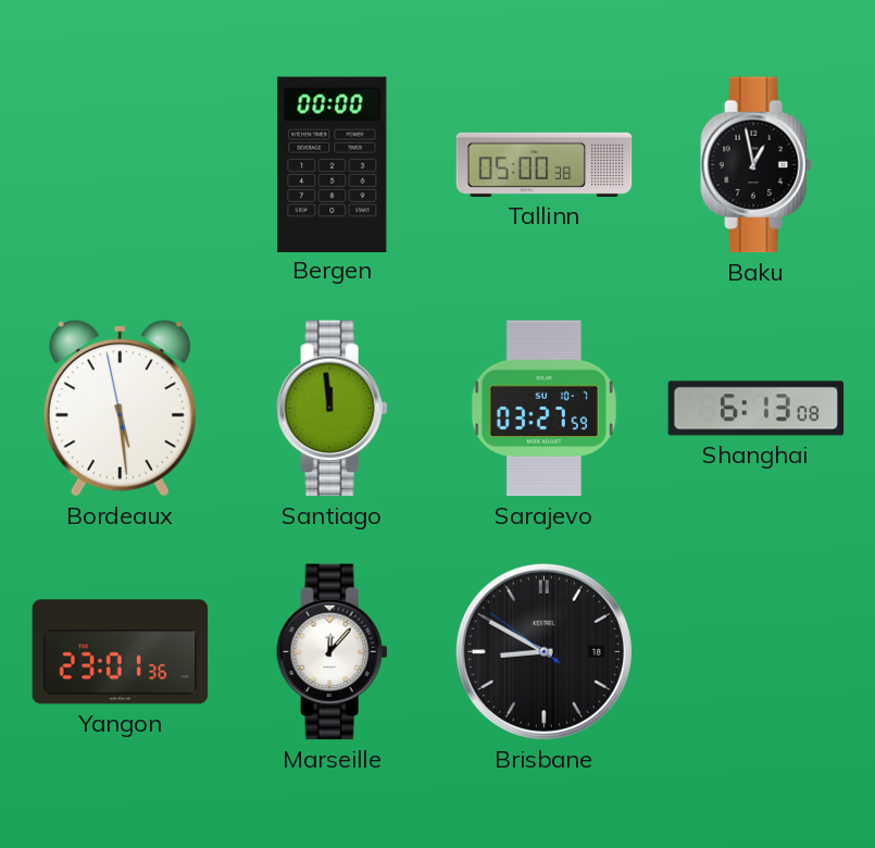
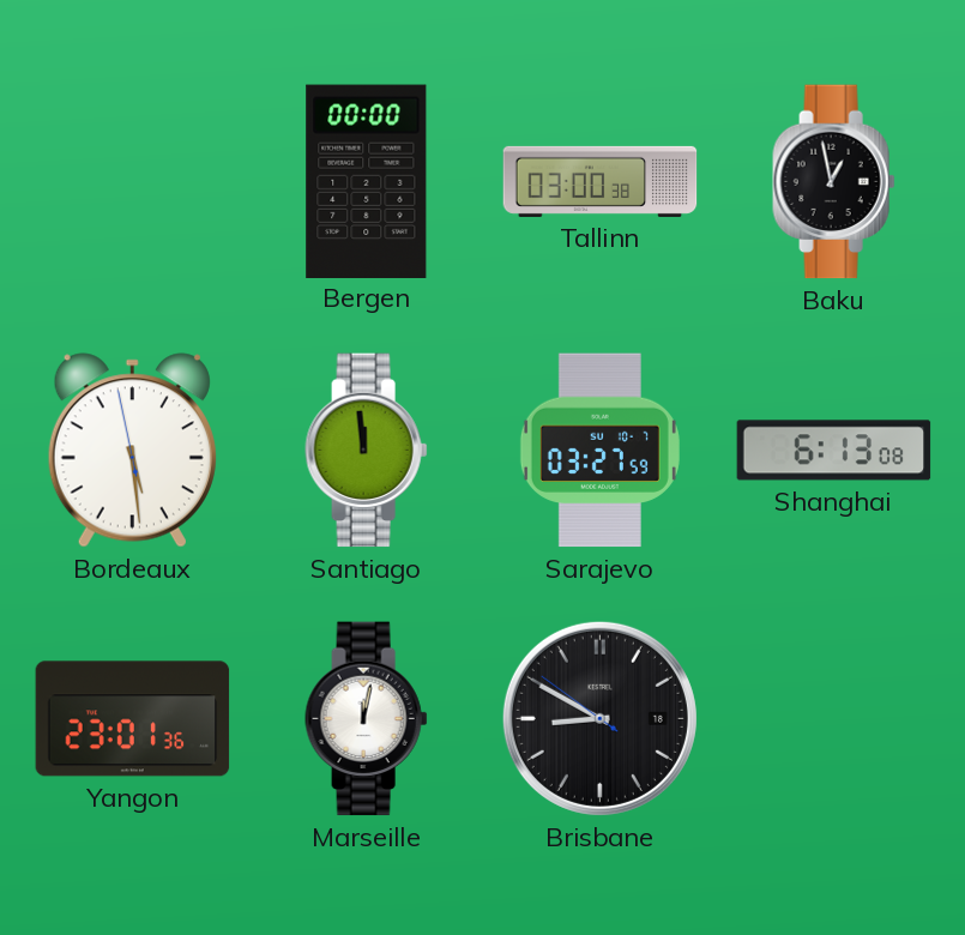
Tallinn: 05:00 -> 03:00
Marseille: 12:07 -> 12:02
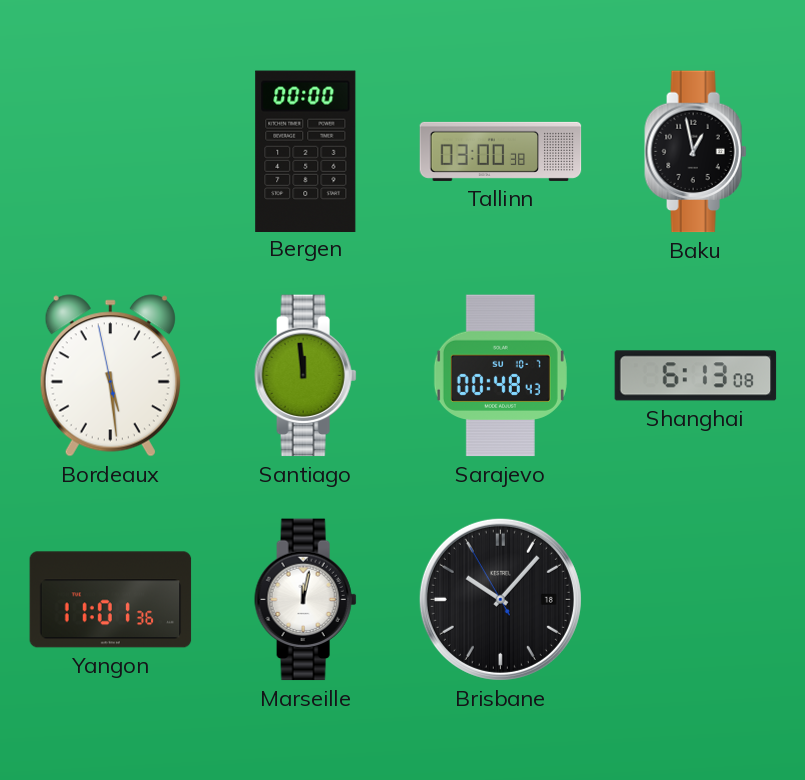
Sarajevo: 03:27 -> 00:48
Yangon: 23:01 -> 11:01
Brisbane: 8:49 -> 10:06
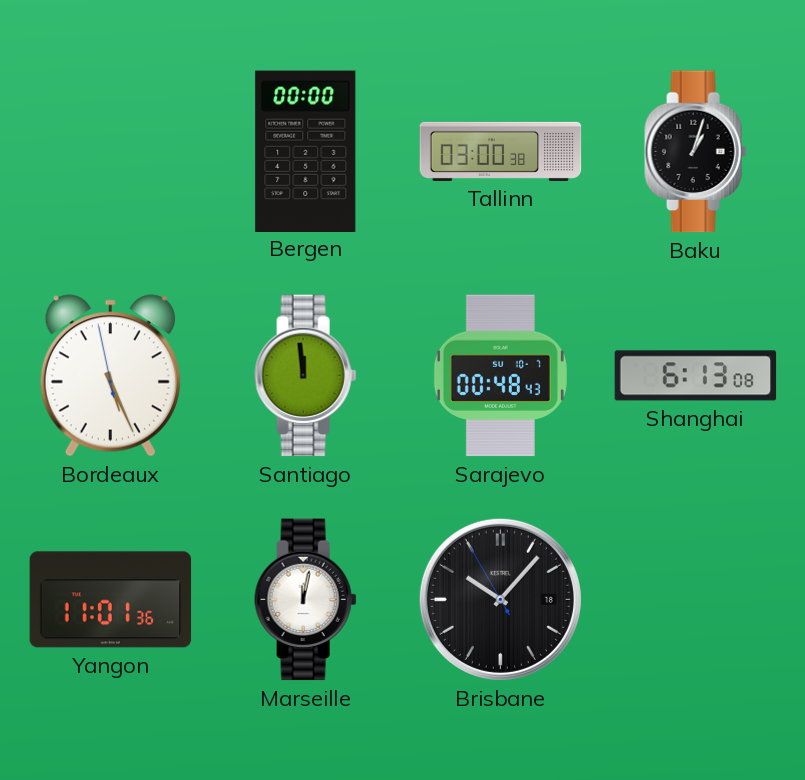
Baku: 12:58 -> 1:03
Bordeaux: 5:28 -> 5:25
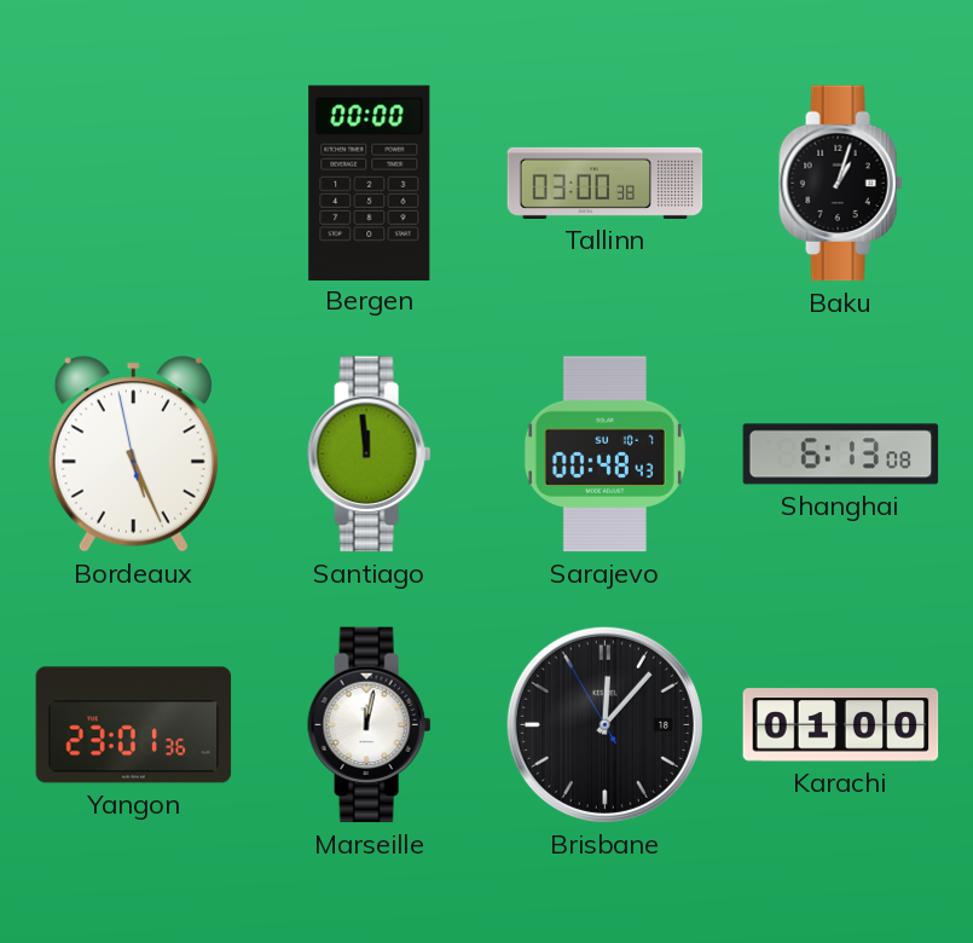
Yangon: 11:01 -> 23:01
Brisbane: 10:06 -> 12:06
Karachi: none -> 01:00
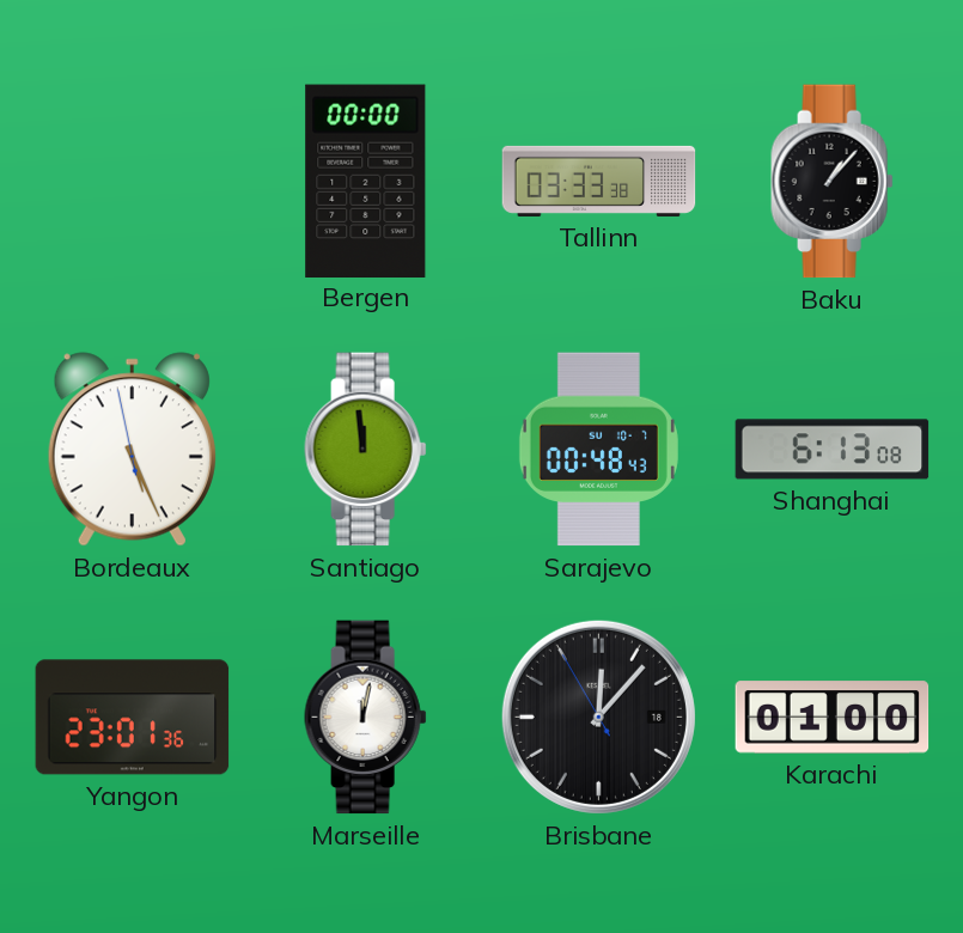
Tallinn: 03:00 -> 03:33
Baku: 1:03 -> 1:07
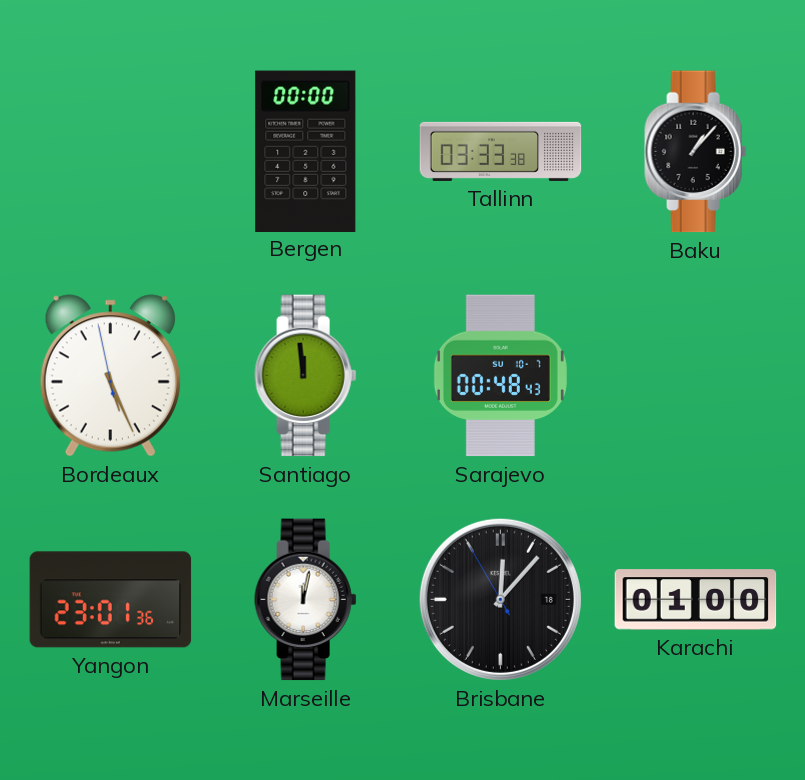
Shanghai: 6:13 -> none
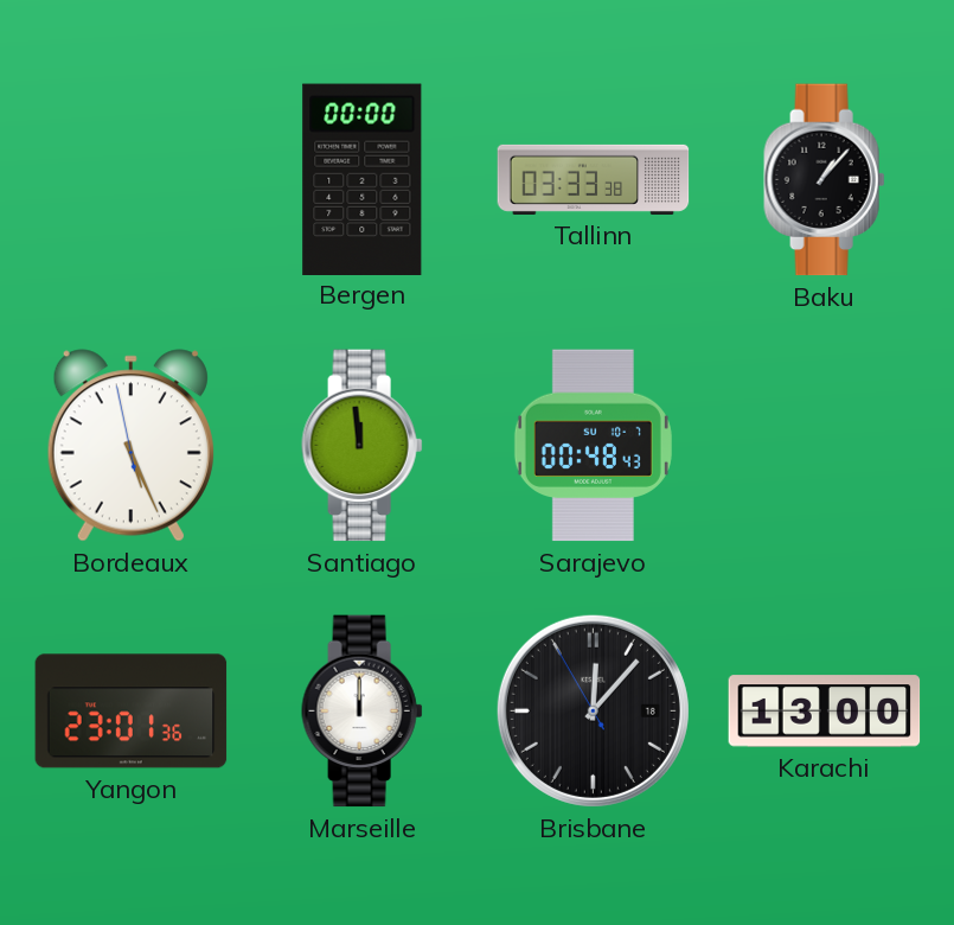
Marseille: 12:02 -> 12:00
Karachi: 01:00 -> 13:00
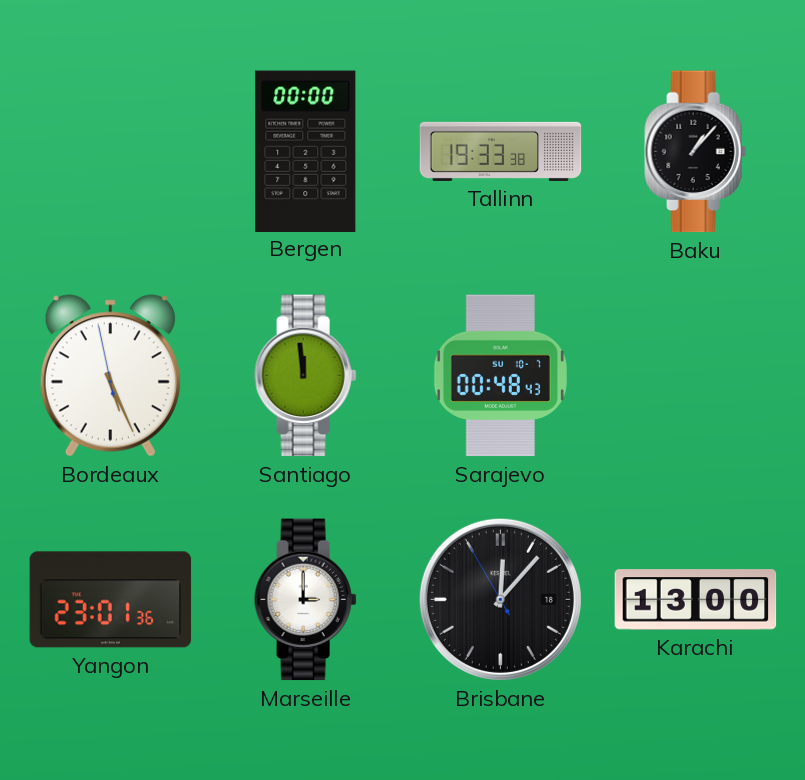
Tallinn: 03:33 -> 19:33
Marseille: 12:00 -> 3:00
